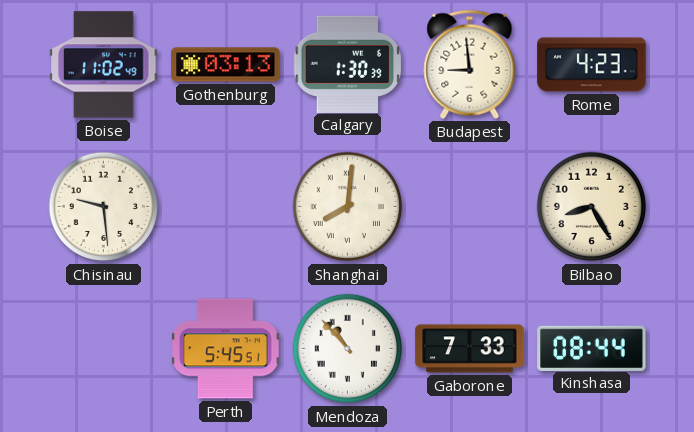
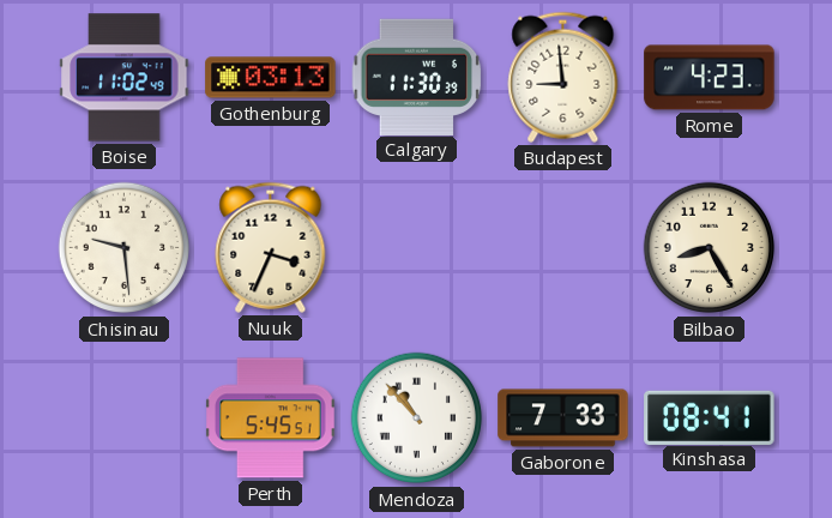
Calgary: 1:30 -> 11:30
Nuuk: none -> 3:34
Shanghai: 8:01 -> none
Kinshasa: 08:44 -> 08:41
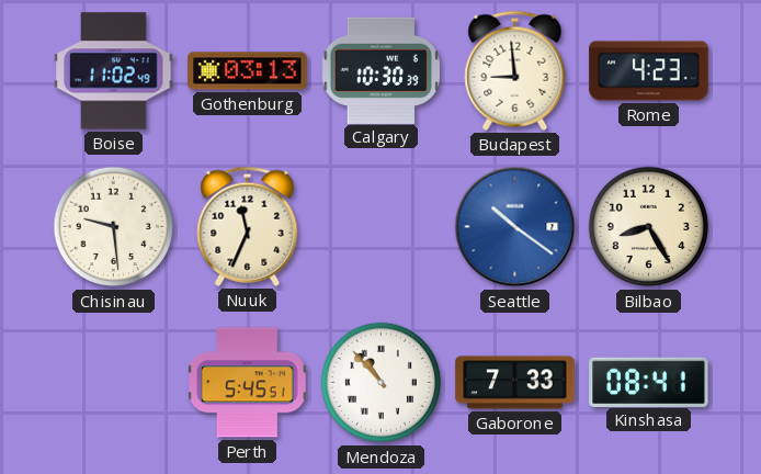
Calgary: 11:30 -> 10:30
Nuuk: 3:34 -> 11:34
Seattle: none -> 10:21
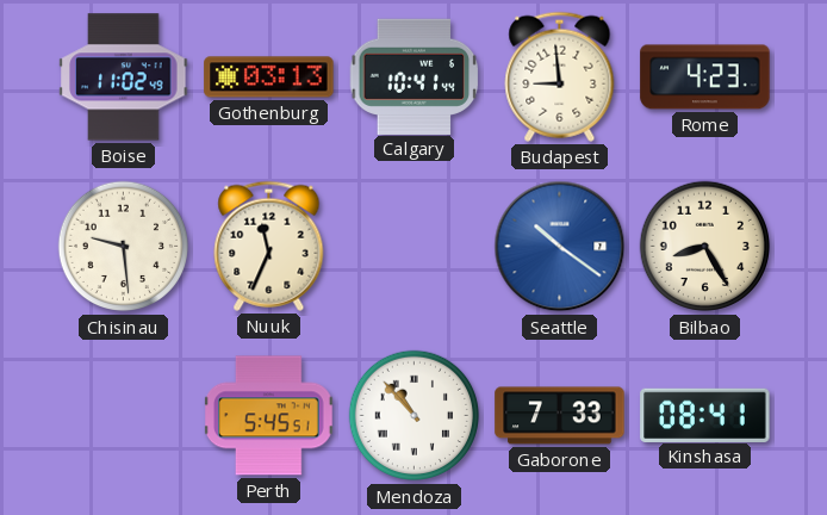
Calgary: 10:30 -> 10:41
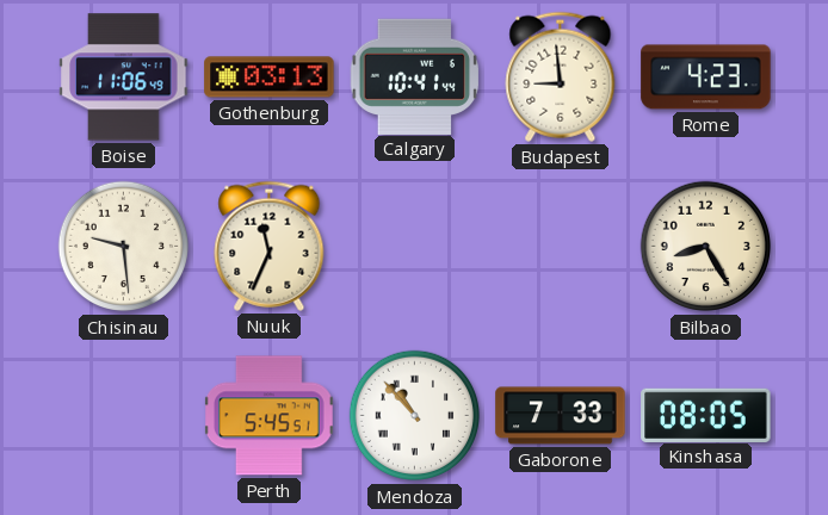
Boise: 11:02 -> 11:06
Seattle: 10:21 -> none
Kinshasa: 08:41 -> 08:05
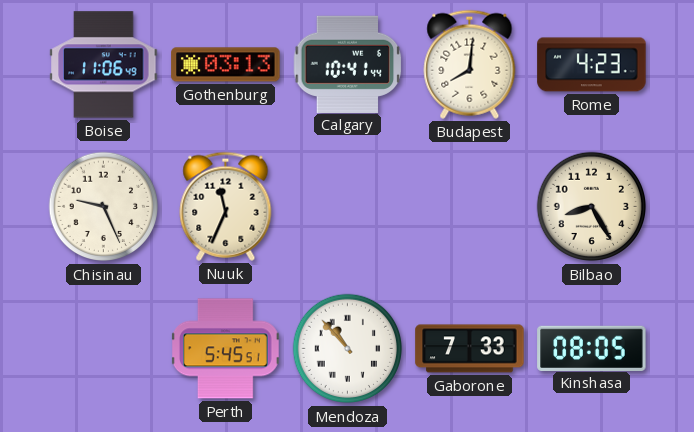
Budapest: 8:59 -> 8:01
Chisinau: 9:29 -> 9:26
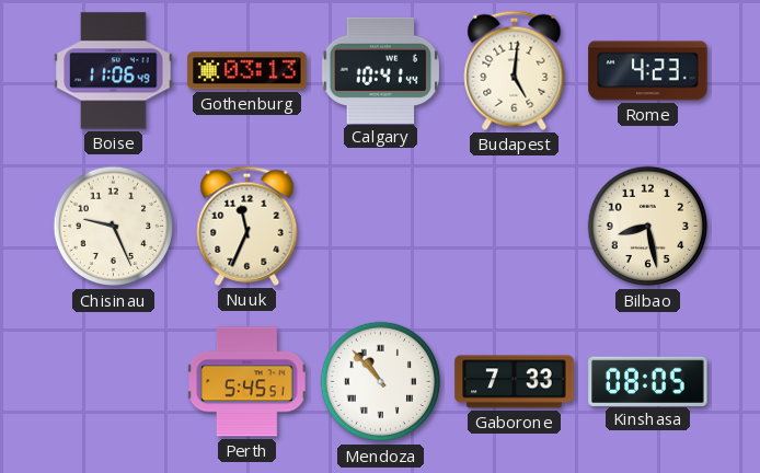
Budapest: 8:01 -> 5:01
Bilbao: 8:25 -> 8:28
